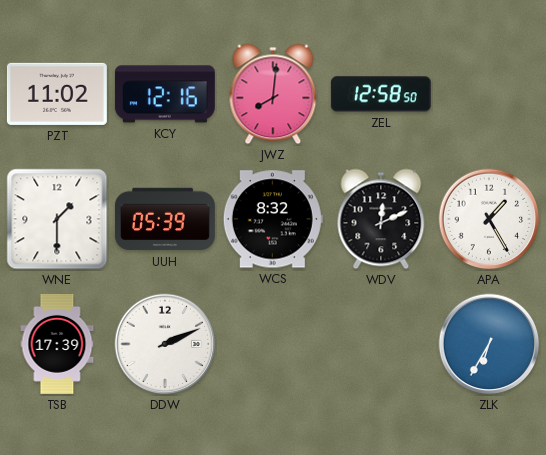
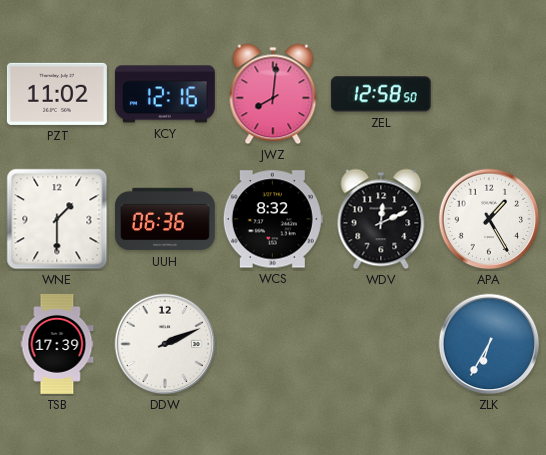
UUH: 05:39 -> 06:36
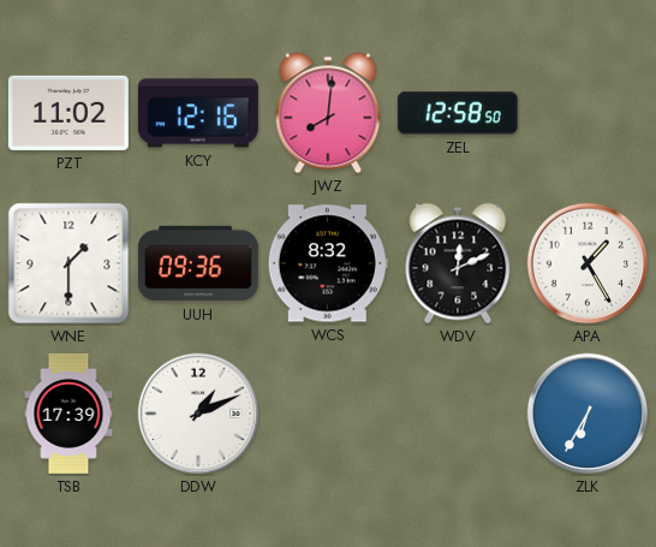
UUH: 06:36 -> 09:36
DDW: 2:11 -> 1:11
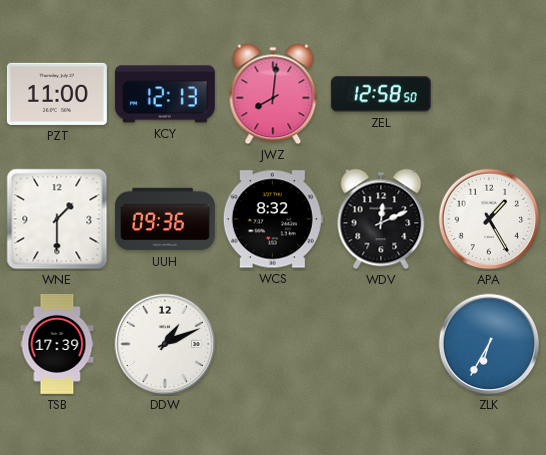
PZT: 11:02 -> 11:00
KCY: 12:16 -> 12:13
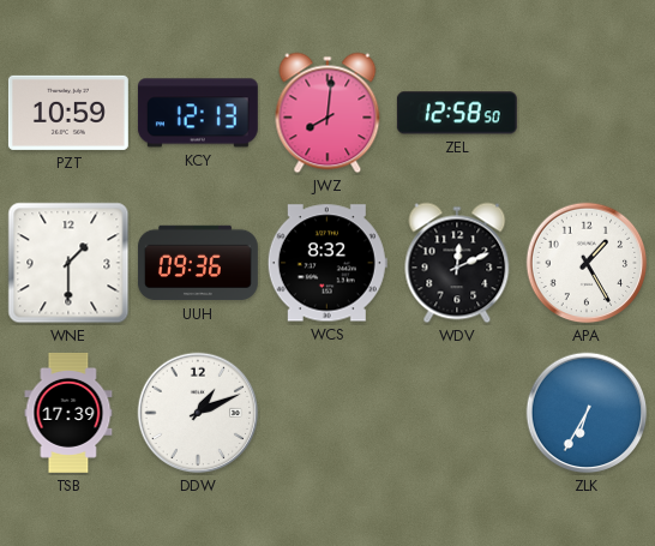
PZT: 11:00 -> 10:59
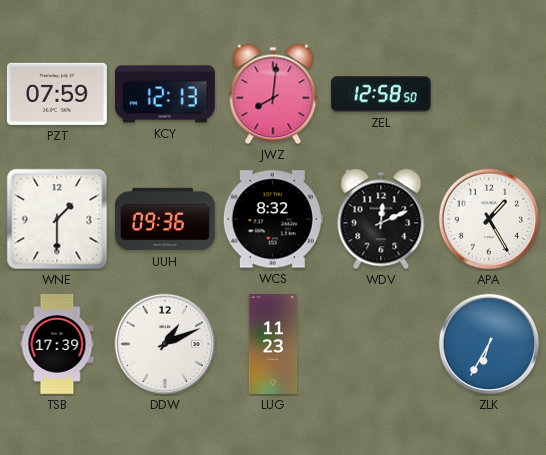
PZT: 10:59 -> 07:59
LUG: none -> 11:23
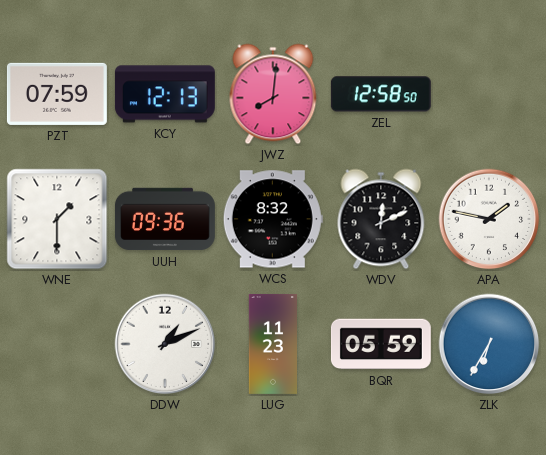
APA: 1:25 -> 1:47
TSB: 17:39 -> none
BQR: none -> 05:59
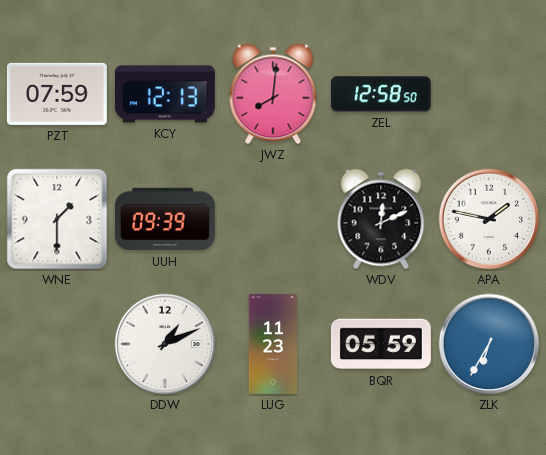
UUH: 09:36 -> 09:39
WCS: 8:32 -> none
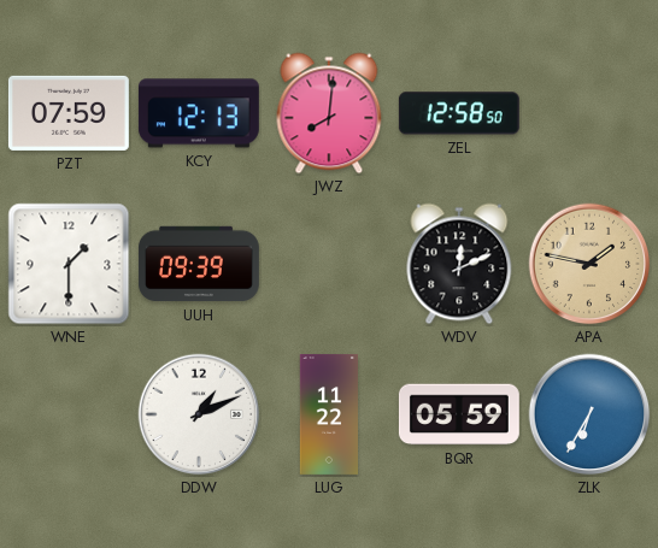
APA dial: white -> champagne
LUG: 11:23 -> 11:22
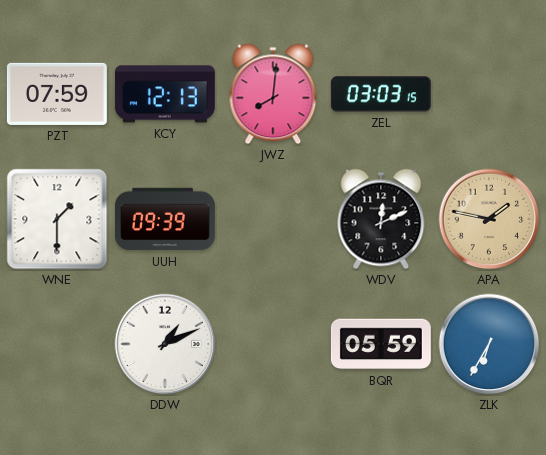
ZEL: 12:58 -> 03:03
LUG: 11:22 -> none
